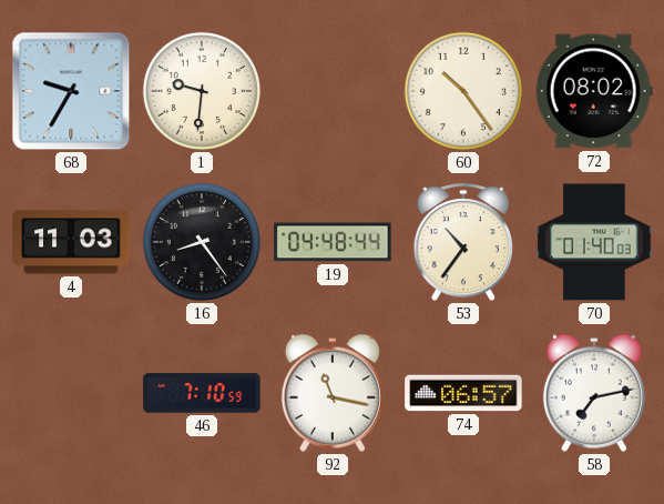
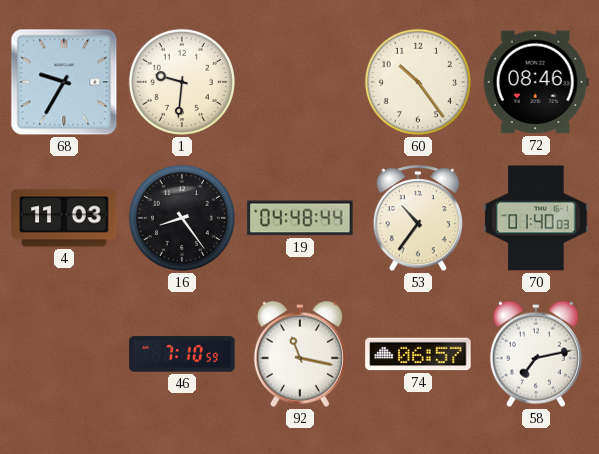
72: 08:02 -> 08:46
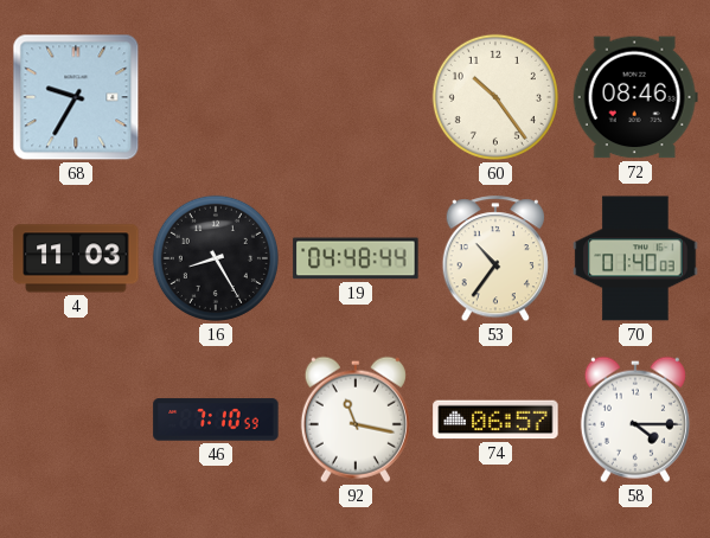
1: 9:31 -> none
16: 8:24 -> 8:25
58: 7:13 -> 4:15
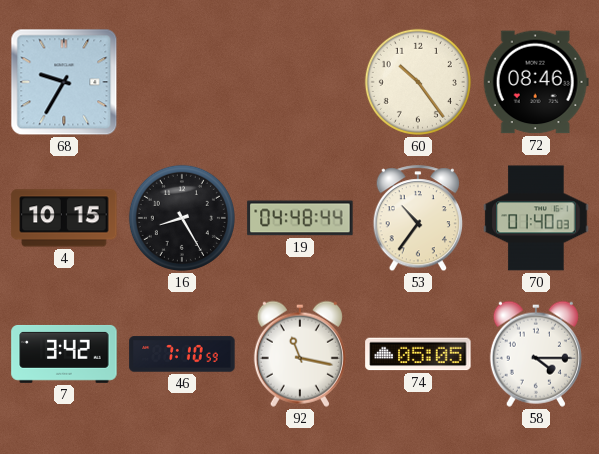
4: 11:03 -> 10:15
7: none -> 3:42
74: 06:57 -> 05:05
